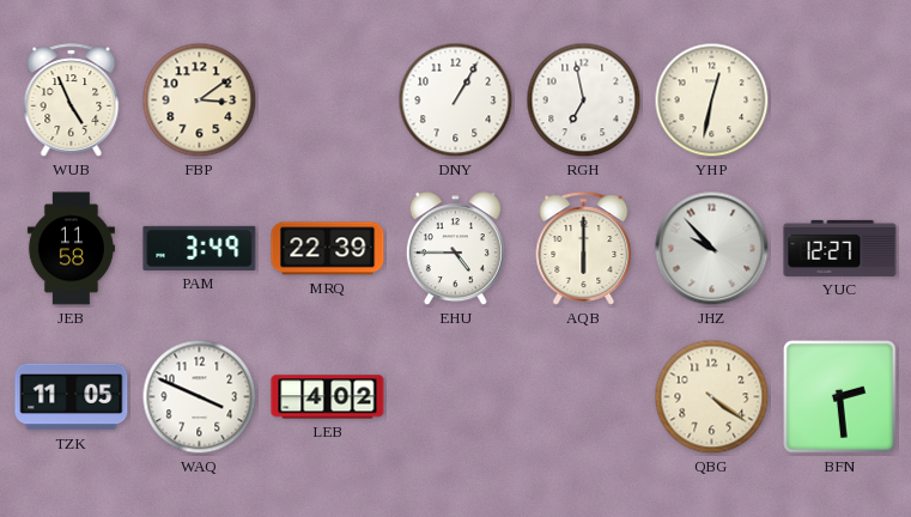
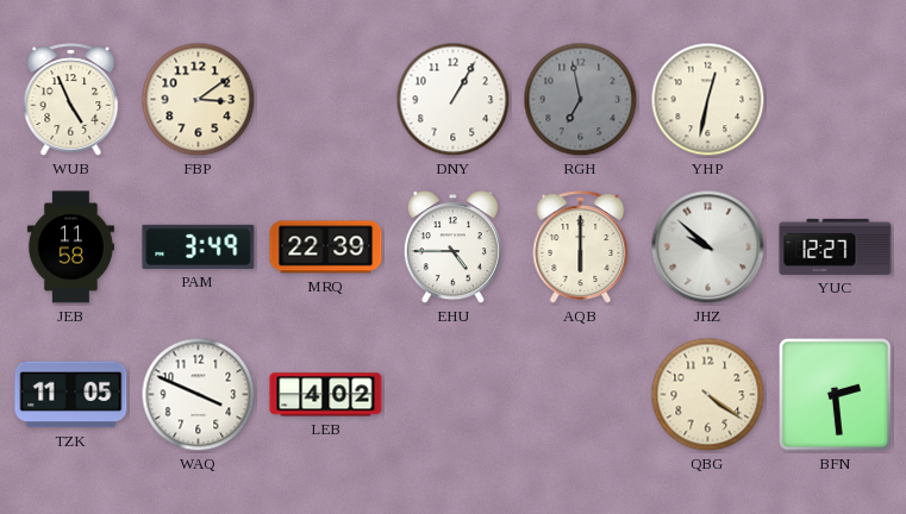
RGH dial: white -> grey
JHZ: 9:53 -> 9:52
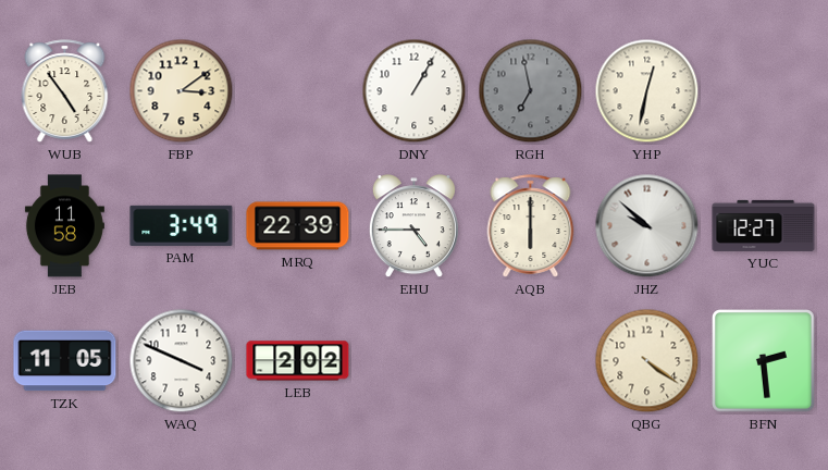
WUB: 4:56 -> 4:54
LEB: 4:02 -> 2:02
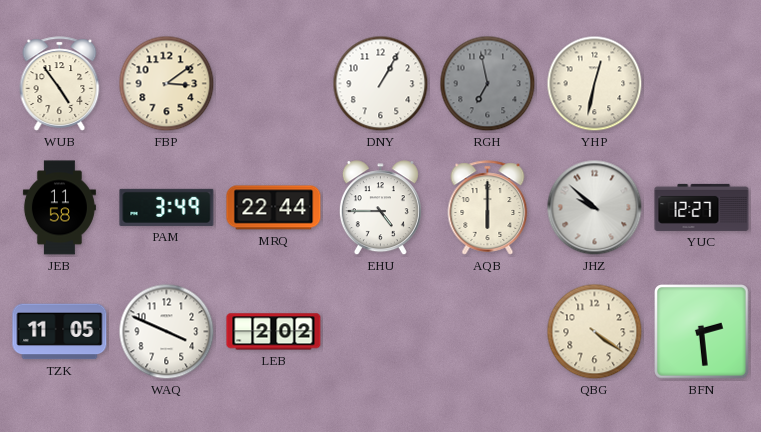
MRQ: 22:39 -> 22:44
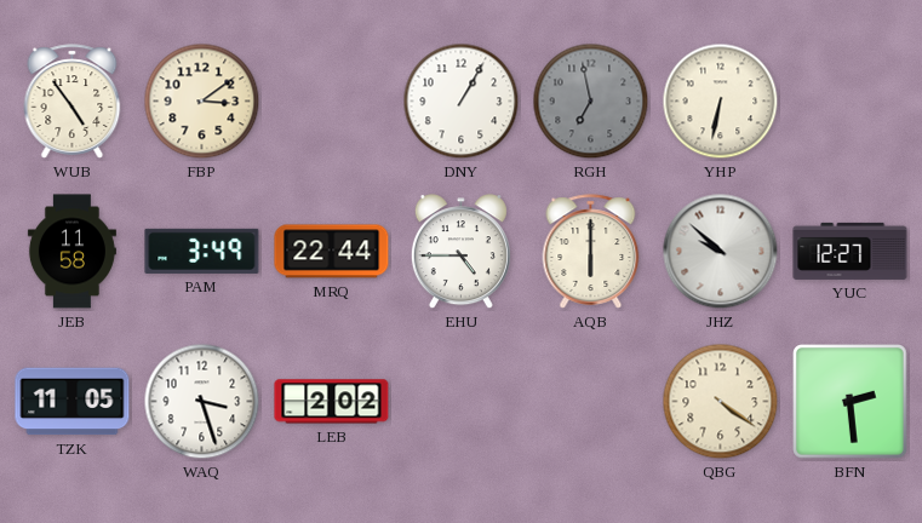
YHP: 12:32 -> 6:32
WAQ: 3:49 -> 3:27
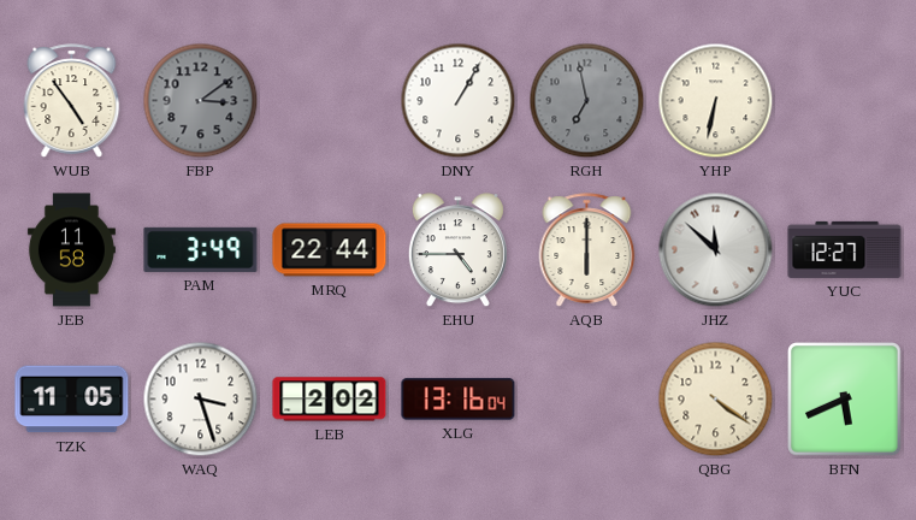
FBP dial: cream -> grey
JHZ: 9:52 -> 11:52
XLG: none -> 13:16
BFN: 2:29 -> 5:41
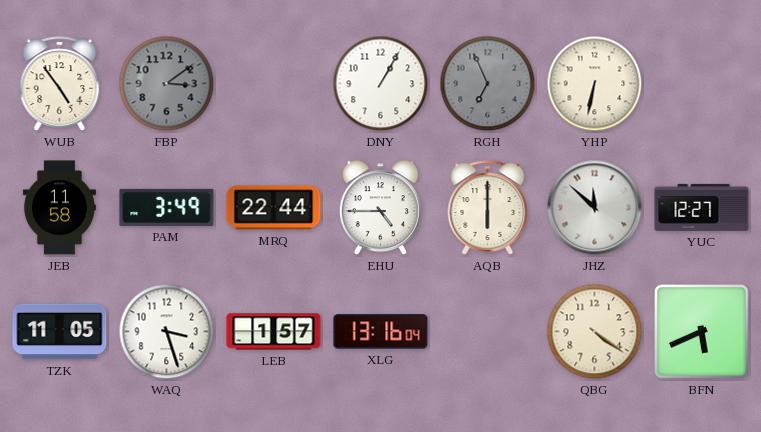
RGH: 6:58 -> 6:56
LEB: 2:02 -> 1:57
